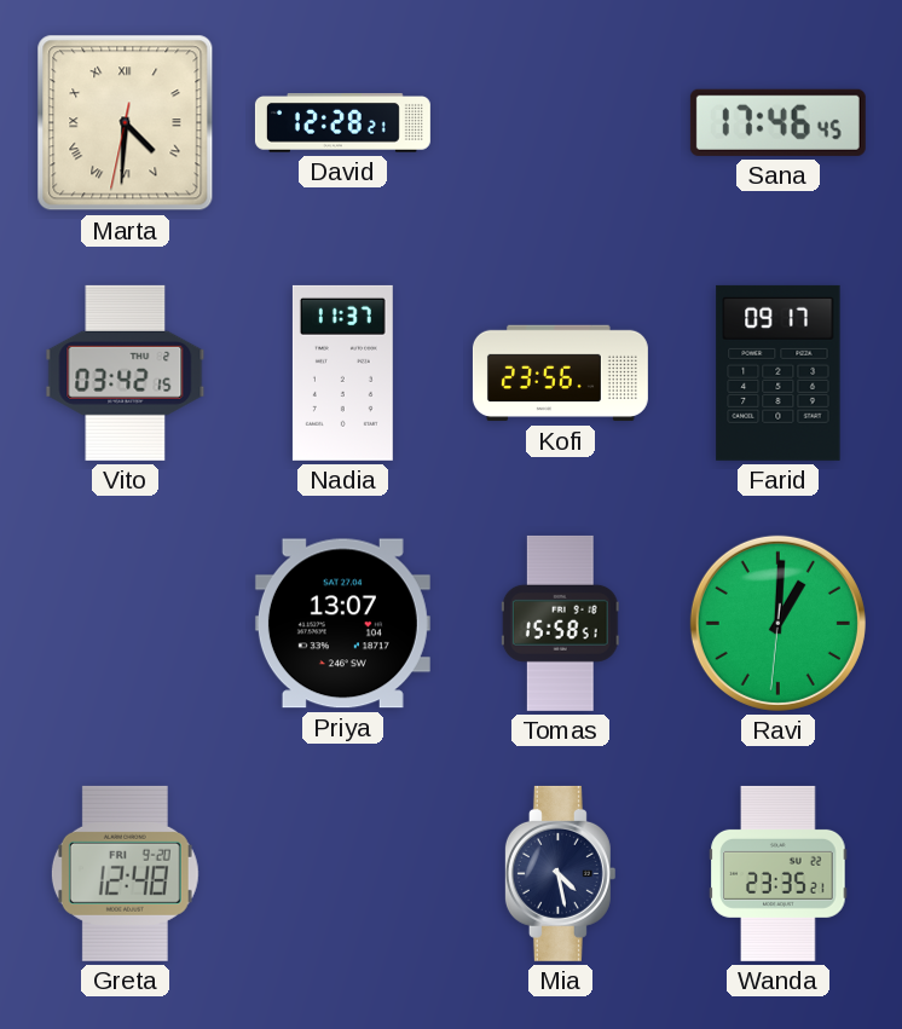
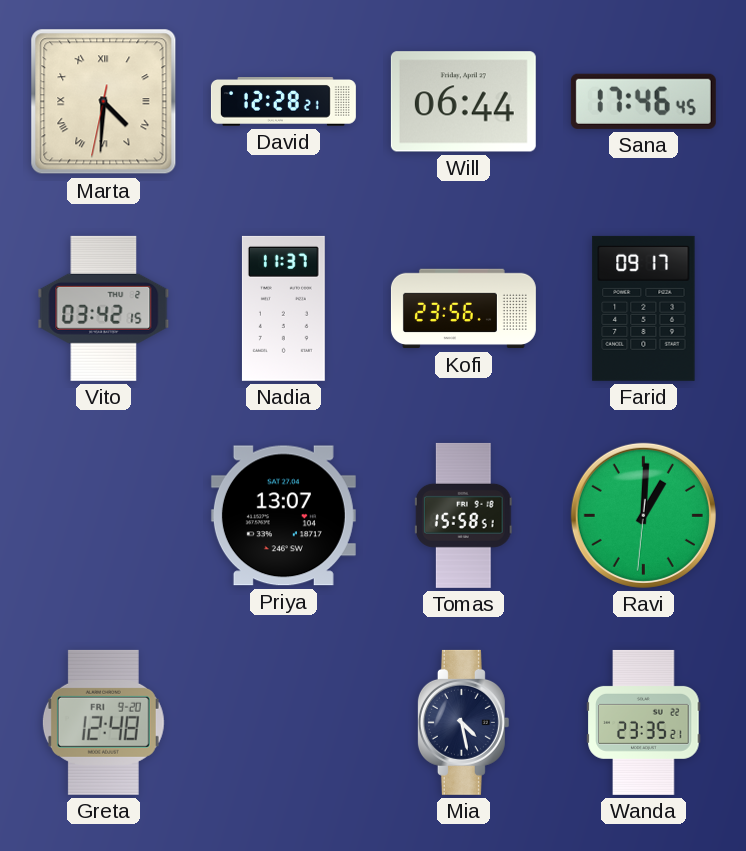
Will: none -> 06:44
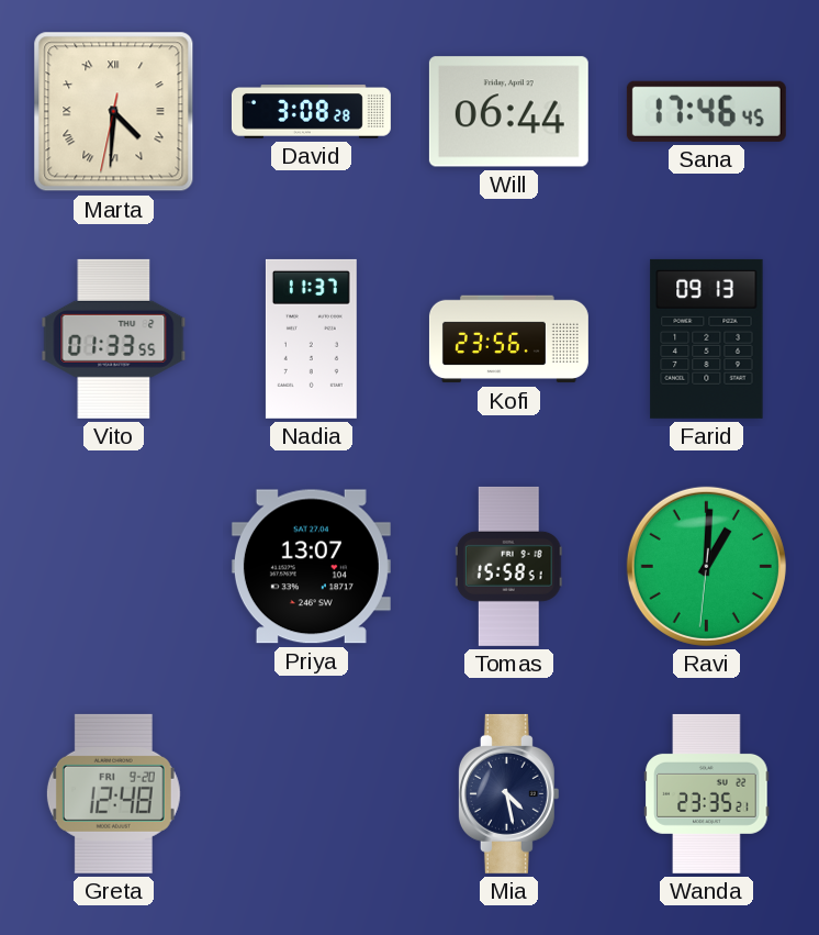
David: 12:28 -> 3:08
Vito: 03:42 -> 01:33
Farid: 09:17 -> 09:13
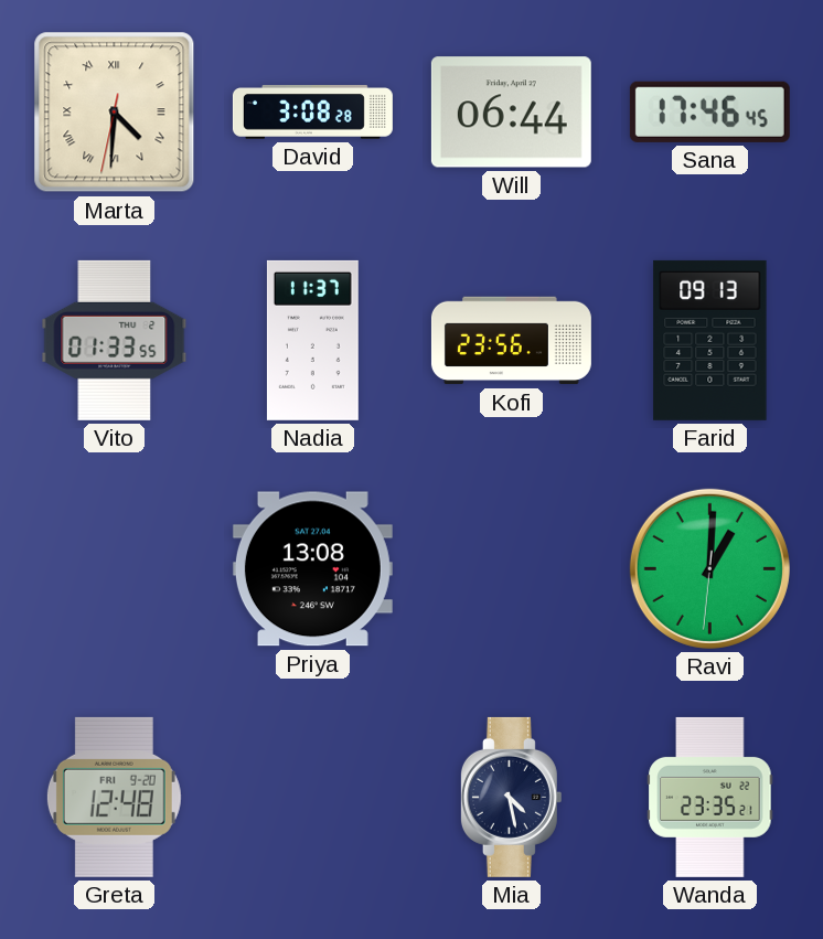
Priya: 13:07 -> 13:08
Tomas: 15:58 -> none
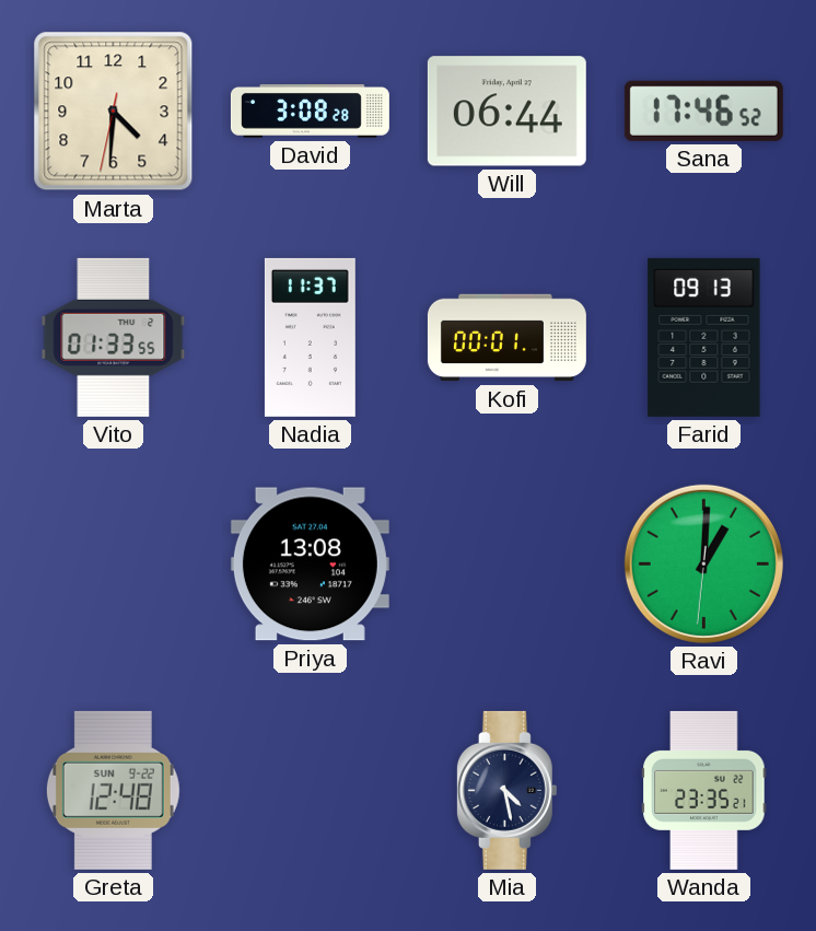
Marta numerals: Roman -> Arabic
Sana: 17:46:45 -> 17:46:52
Kofi: 23:56 -> 00:01
Greta date: FRI 9-20 -> SUN 9-22
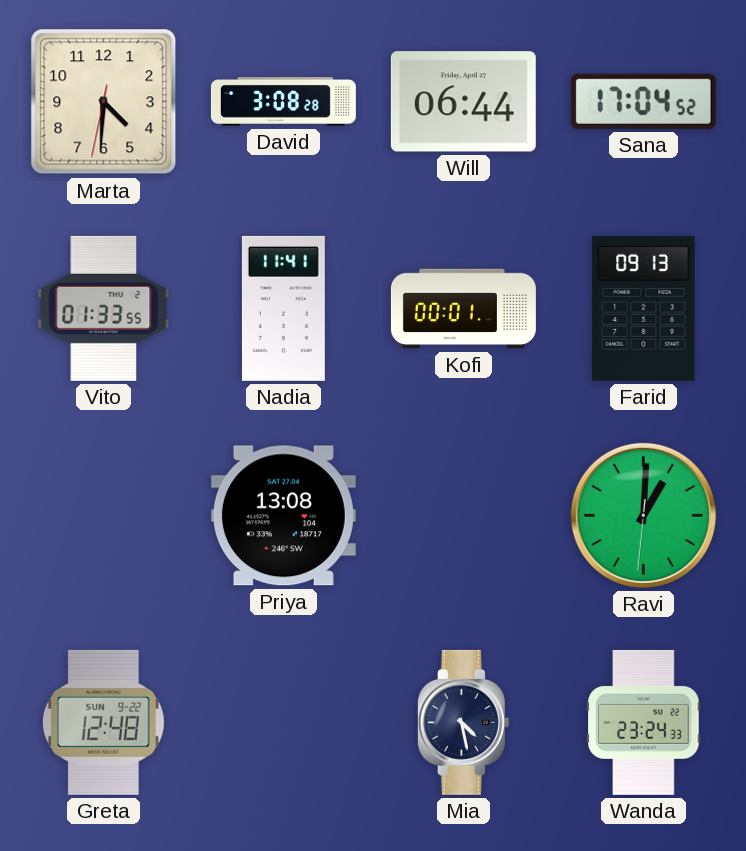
Sana: 17:46 -> 17:04
Nadia: 11:37 -> 11:41
Wanda: 23:35 -> 23:24
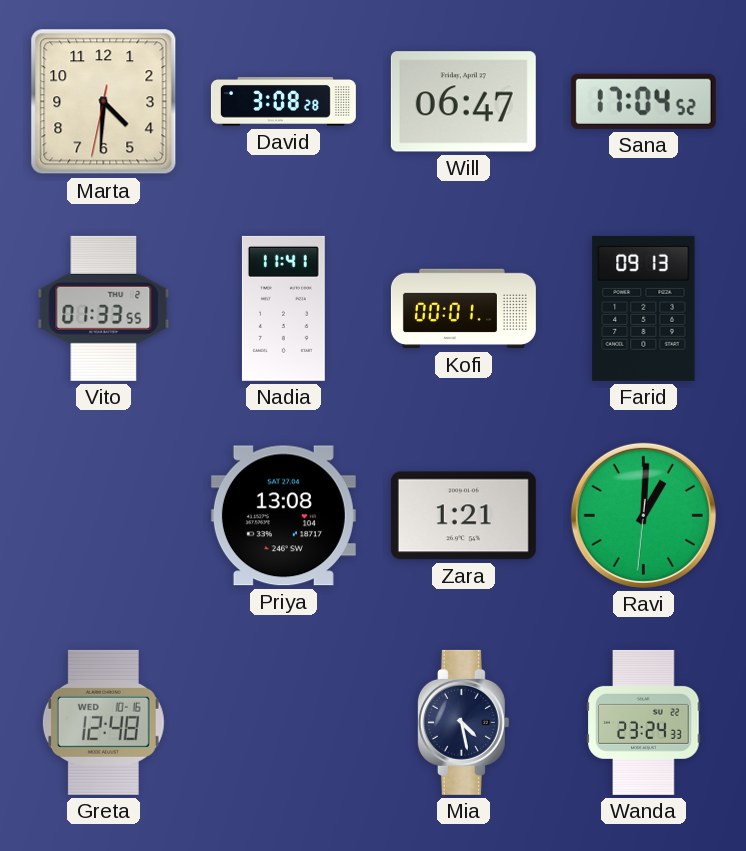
Will: 06:44 -> 06:47
Zara: none -> 1:21
Greta date: SUN 9-22 -> WED 10-16
